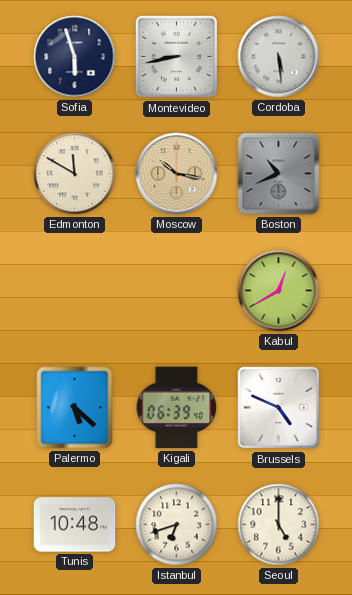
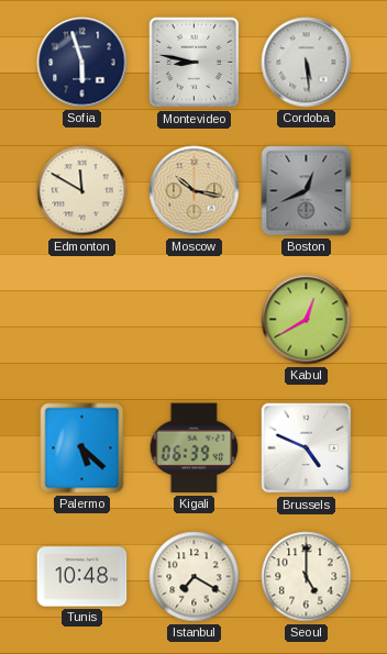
Montevideo: 8:43 -> 8:47
Boston: 10:41 -> 12:41
Istanbul: 6:42 -> 7:20
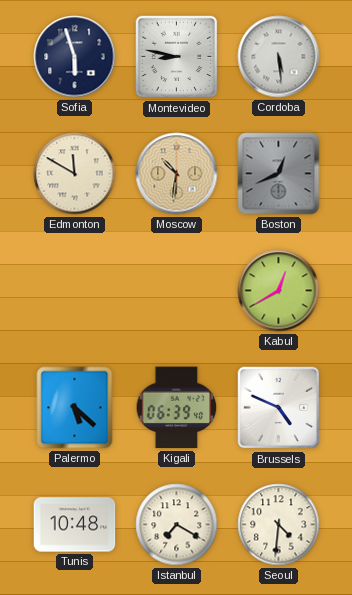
Moscow: 10:17 -> 10:31
Seoul: 5:00 -> 4:31
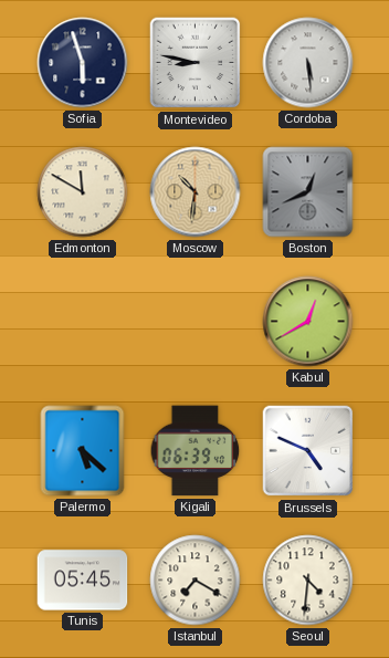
Tunis: 10:48 -> 05:45
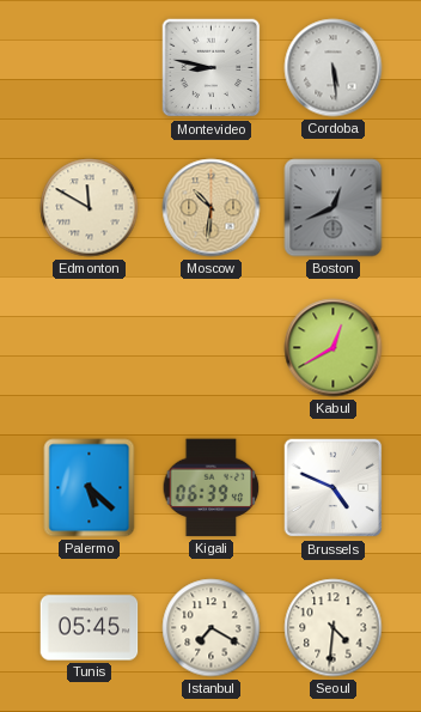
Sofia: 5:57 -> none
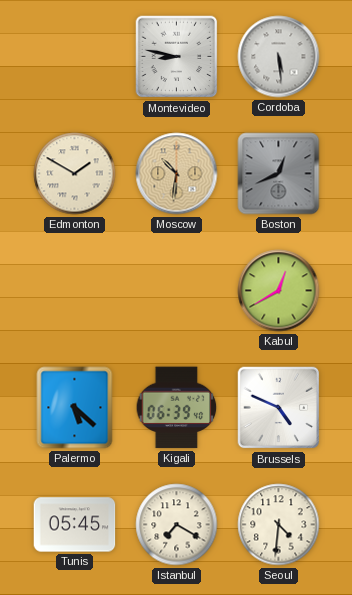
Edmonton: 11:50 -> 1:50
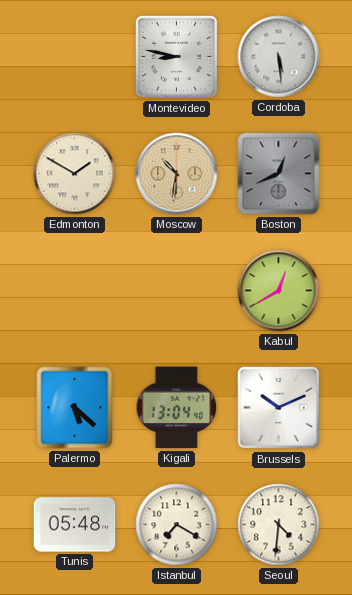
Kigali: 06:39 -> 13:04
Brussels: 4:49 -> 10:11
Tunis: 05:45 -> 05:48
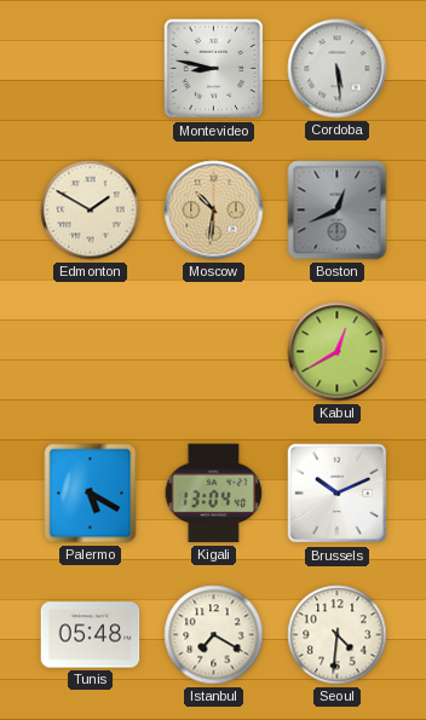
Palermo: 5:22 -> 5:20
